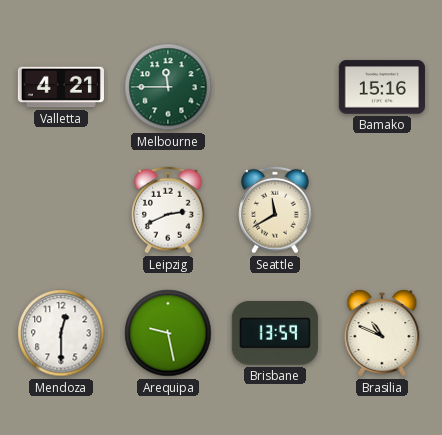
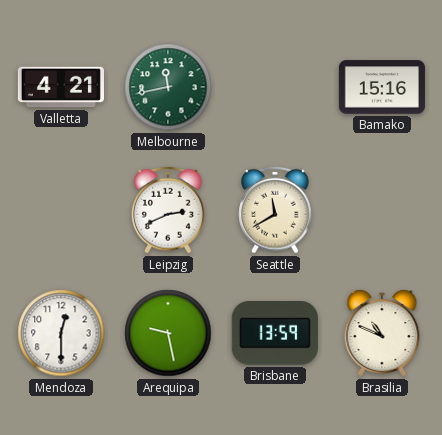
Melbourne: 11:45 -> 11:43
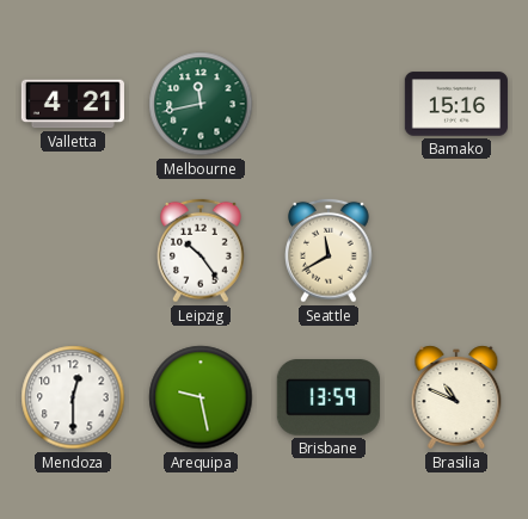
Leipzig: 2:41 -> 10:24
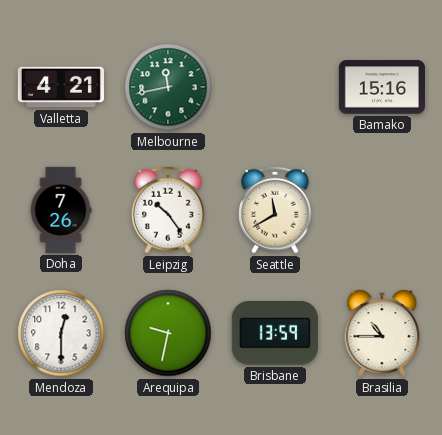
Doha: none -> 7:26
Arequipa: 9:28 -> 9:32
Brasilia: 10:49 -> 10:45
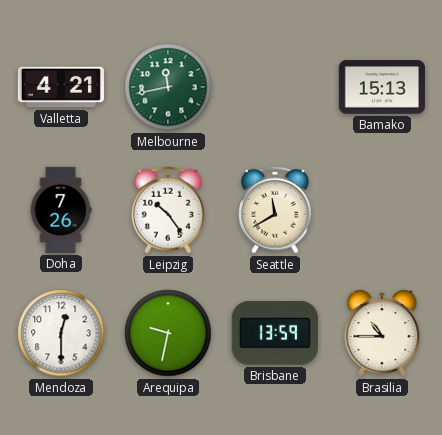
Bamako: 15:16 -> 15:13
